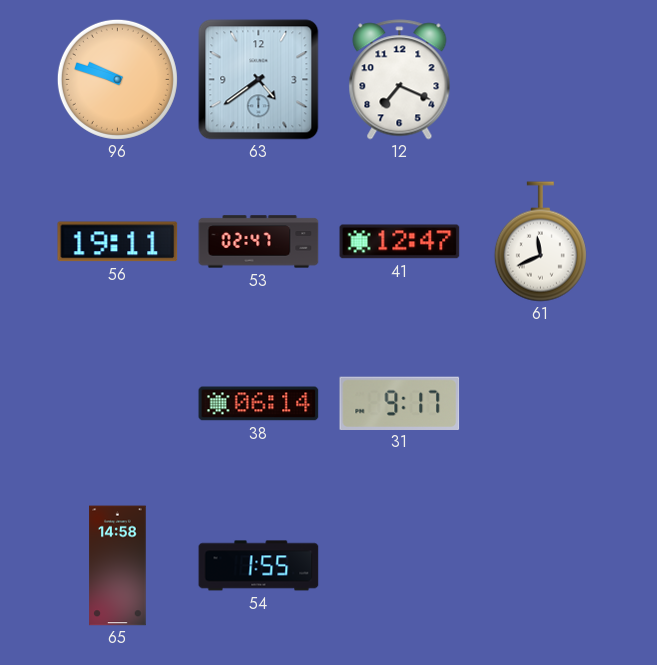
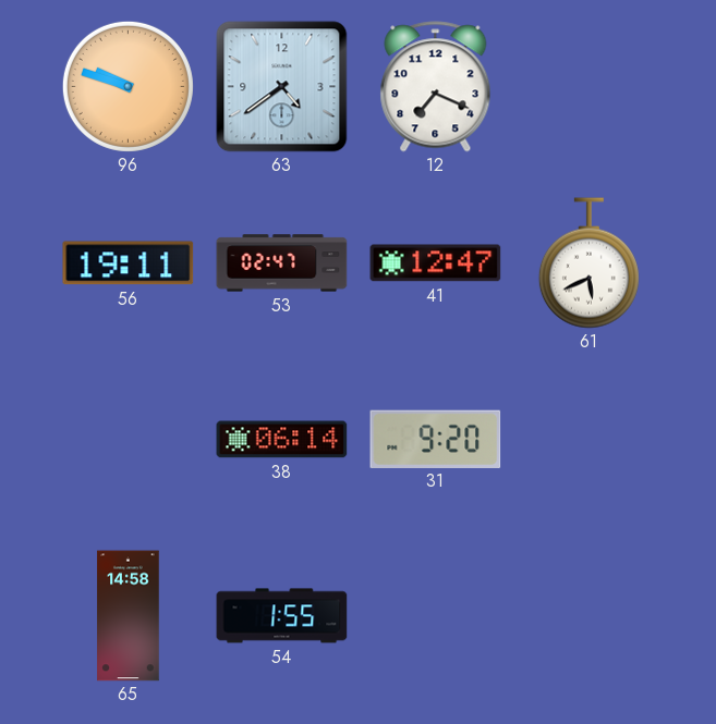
61: 11:41 -> 5:41
31: 9:17 -> 9:20
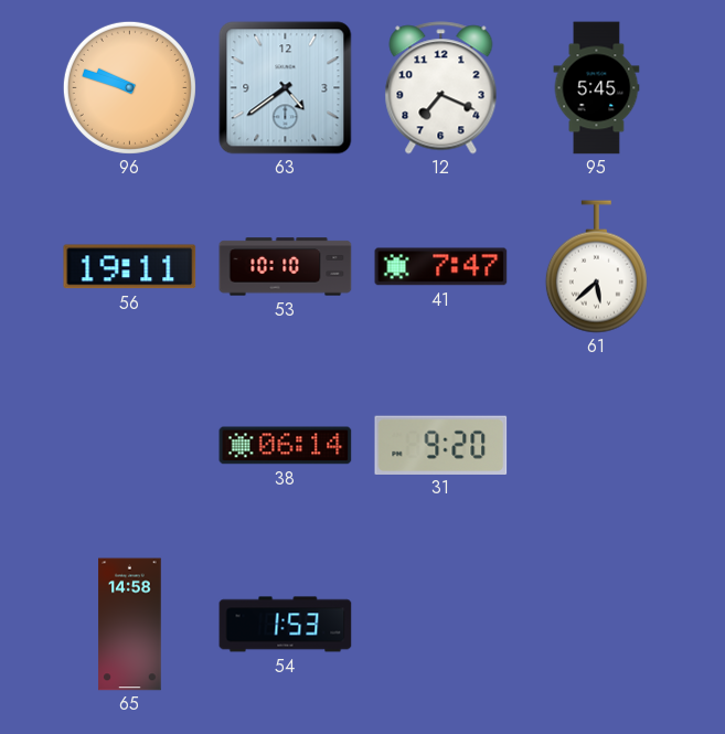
95: none -> 5:45
53: 02:47 -> 10:10
41: 12:47 -> 7:47
61: 5:41 -> 5:38
54: 1:55 -> 1:53
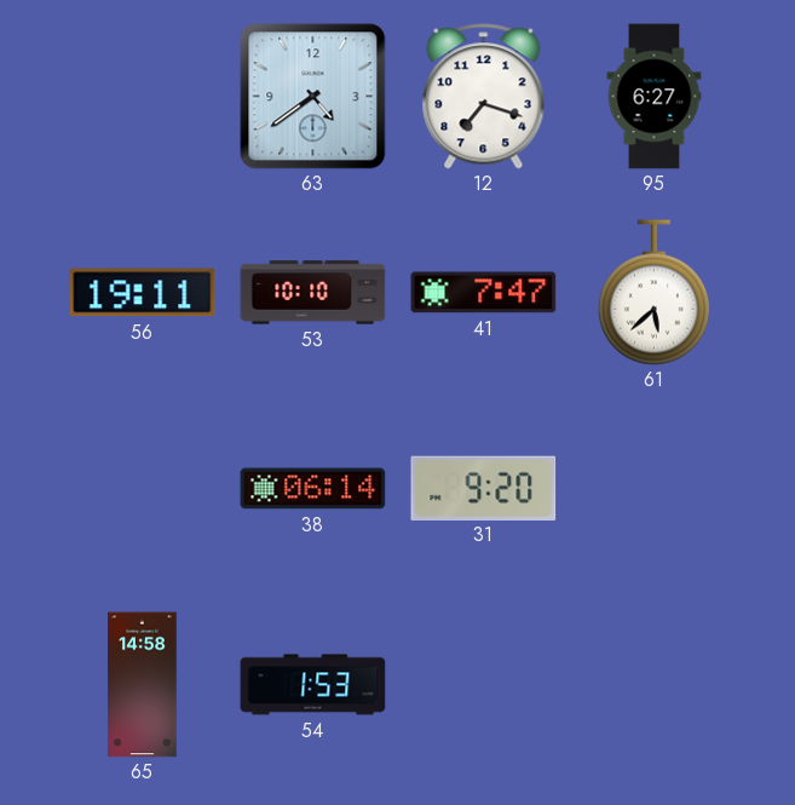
96: 9:48 -> none
12: 7:19 -> 7:18
95: 5:45 -> 6:27
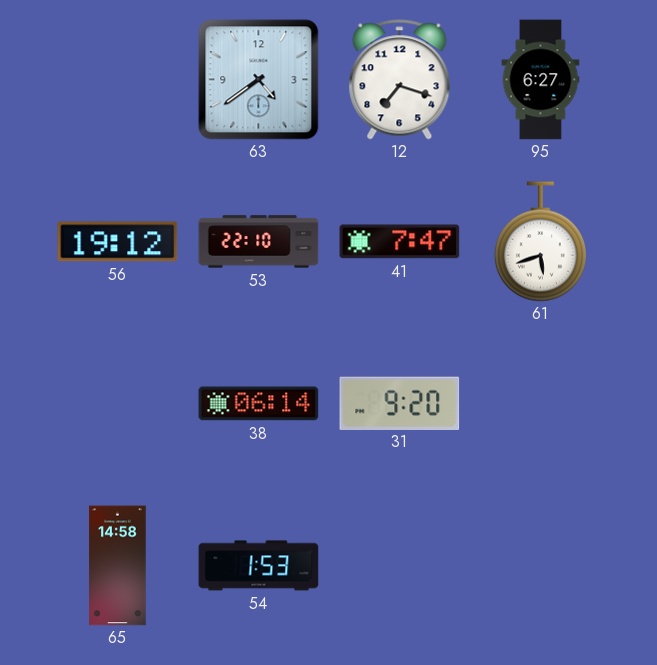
56: 19:11 -> 19:12
53: 10:10 -> 22:10
61: 5:38 -> 5:42
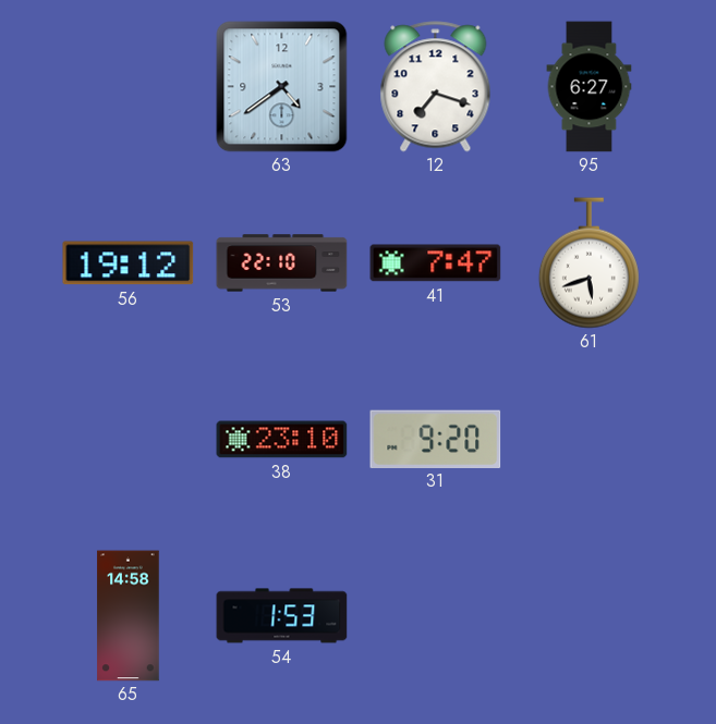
38: 06:14 -> 23:10
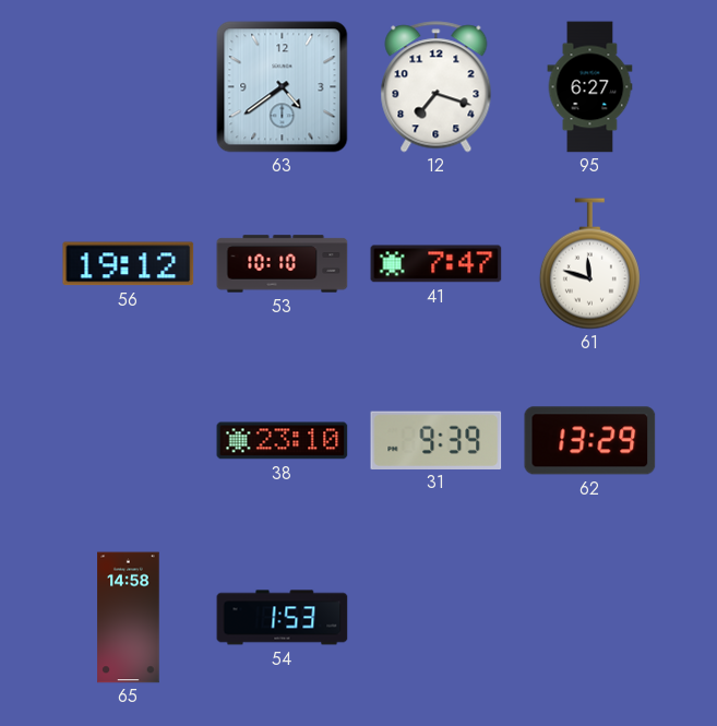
53: 22:10 -> 10:10
61: 5:42 -> 11:48
31: 9:20 -> 9:39
62: none -> 13:29
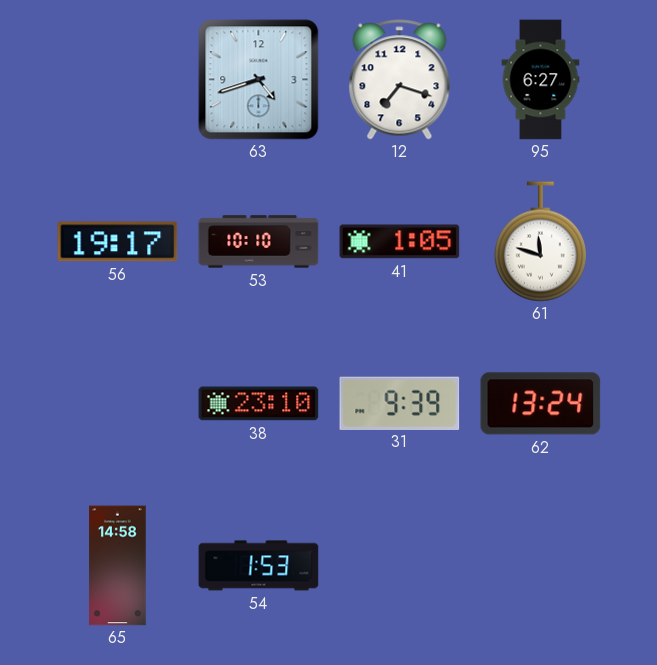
63: 4:39 -> 4:42
56: 19:12 -> 19:17
41: 7:47 -> 1:05
62: 13:29 -> 13:24
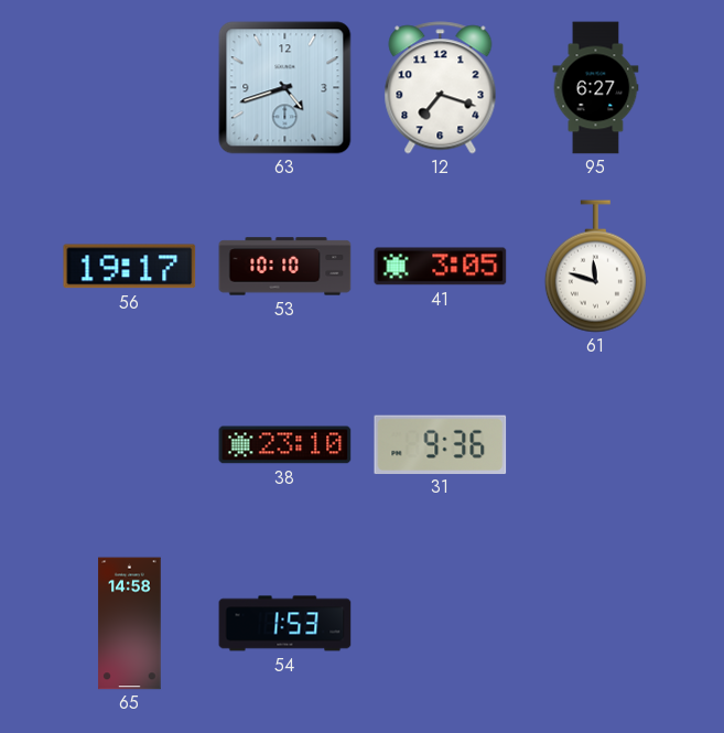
41: 1:05 -> 3:05
31: 9:39 -> 9:36
62: 13:24 -> none
